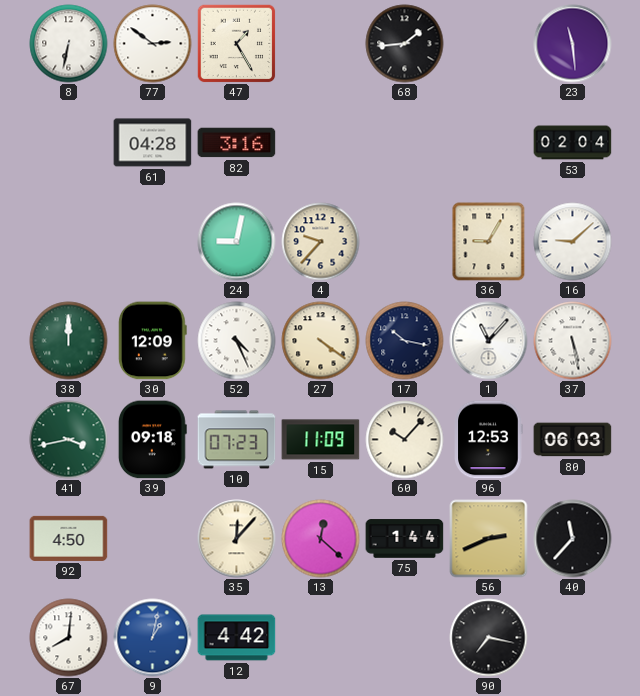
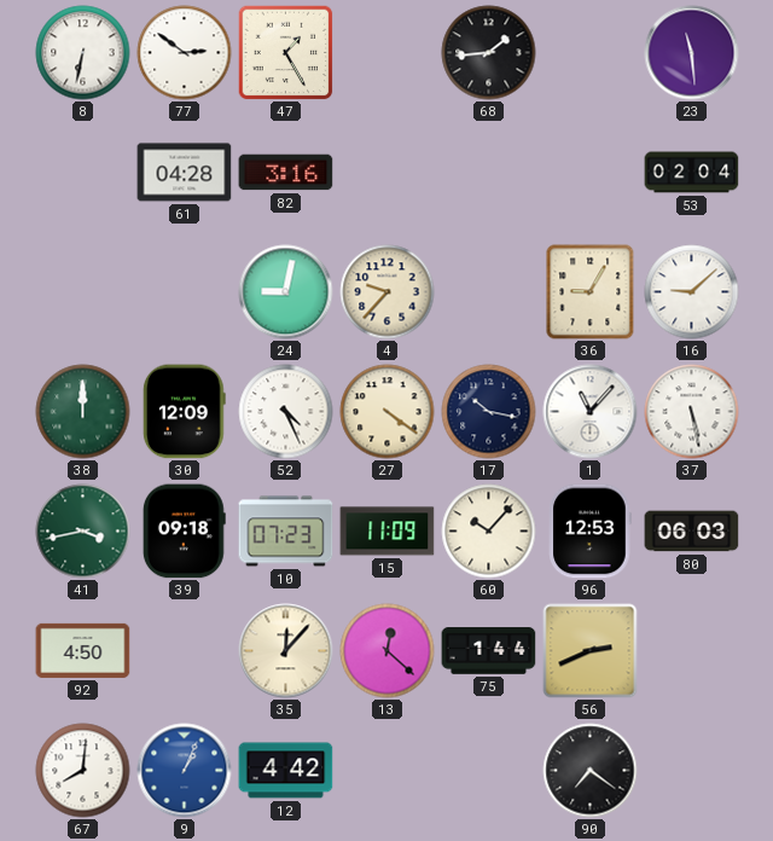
40: 11:37 -> none
9: 1:02 -> 1:04
90: 7:17 -> 7:21
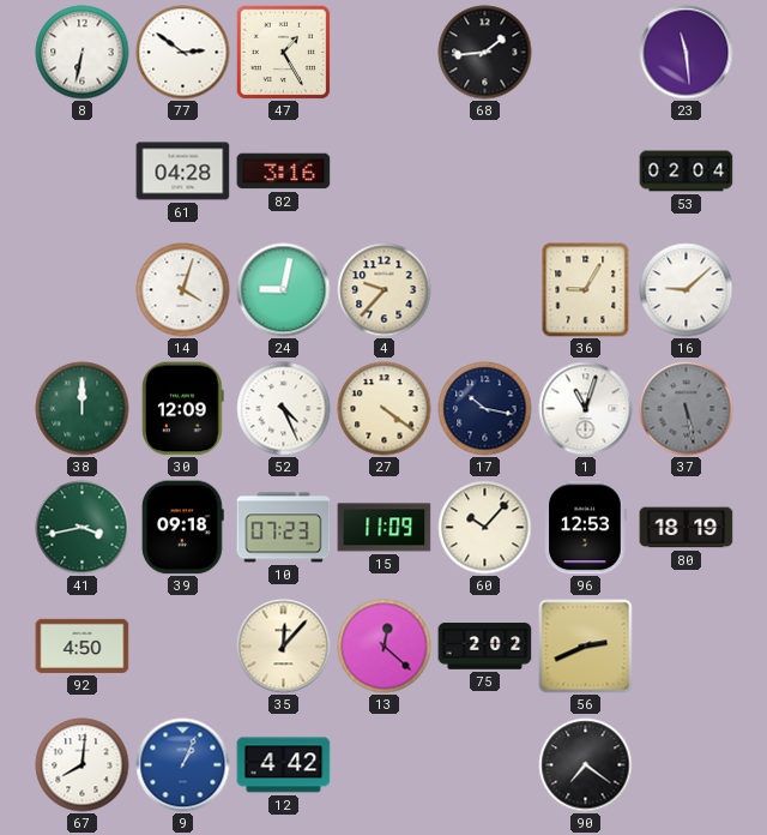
14: none -> 4:03
1: 11:07 -> 11:03
37 dial: white -> grey
80: 06:03 -> 18:19
75: 1:44 -> 2:02
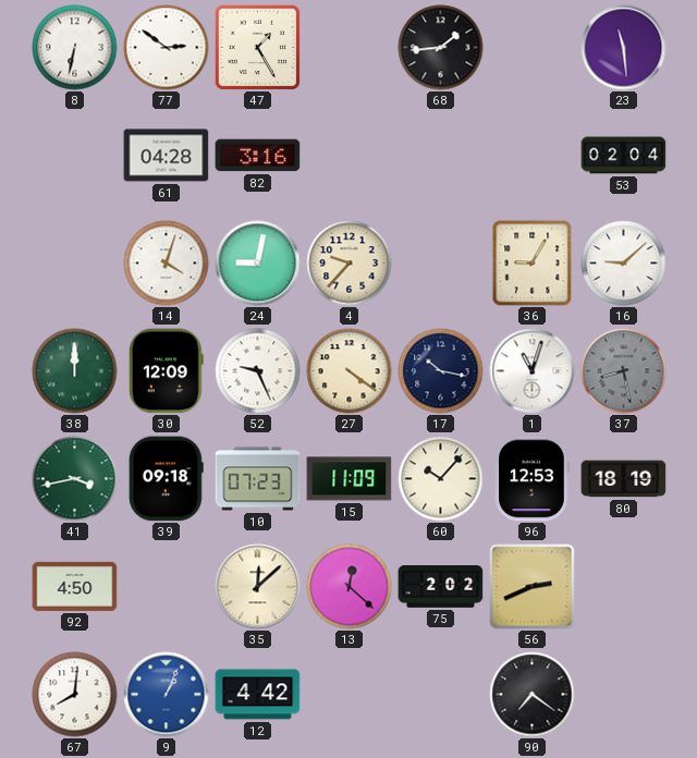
52: 4:26 -> 9:26
37: 5:28 -> 8:28
35: 12:07 -> 12:08
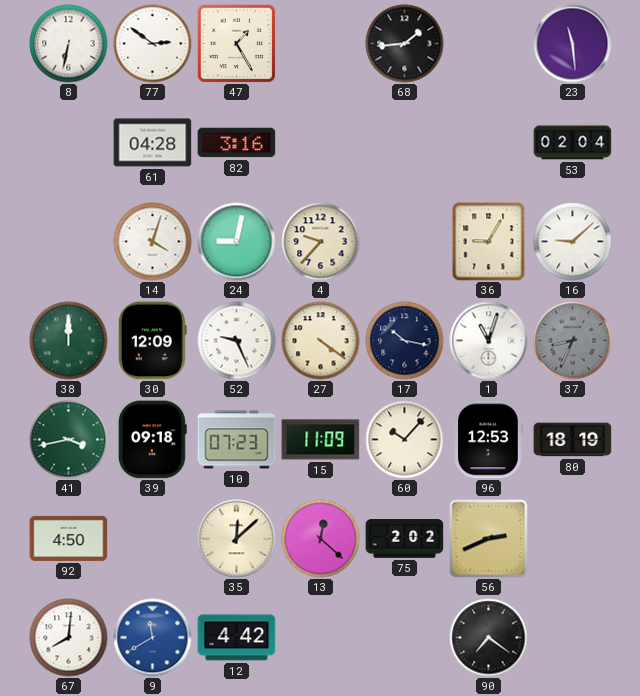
37: 8:28 -> 8:34
9: 1:04 -> 11:40
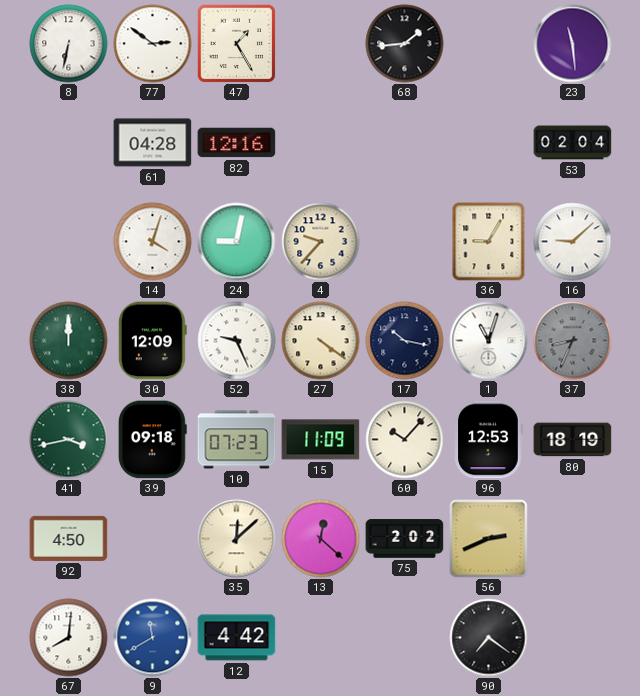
82: 3:16 -> 12:16
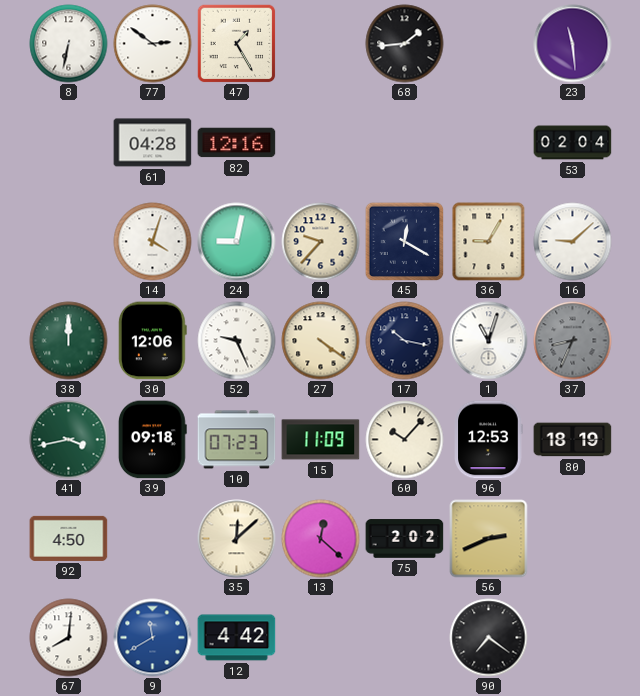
45: none -> 12:20
30: 12:09 -> 12:06
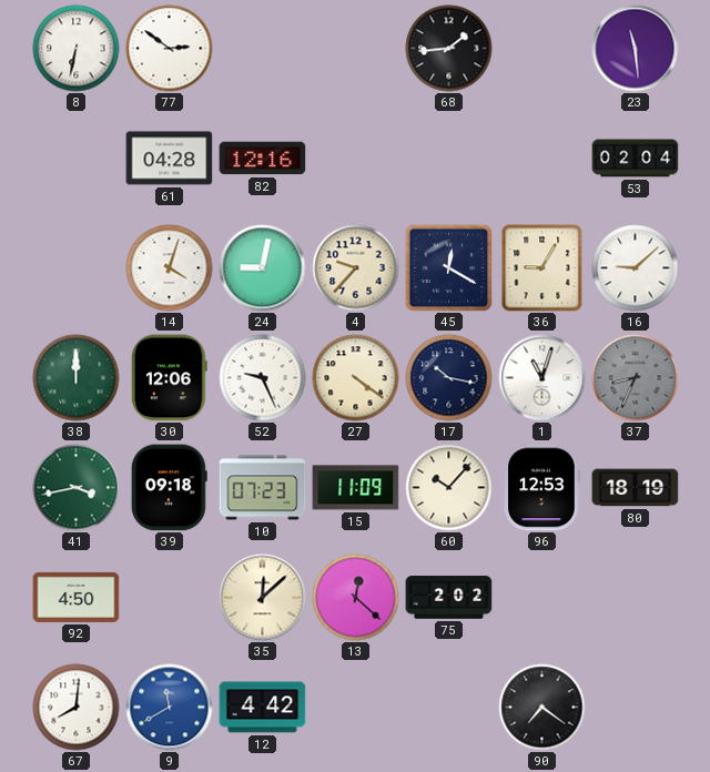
47: 1:25 -> none
56: 2:41 -> none
